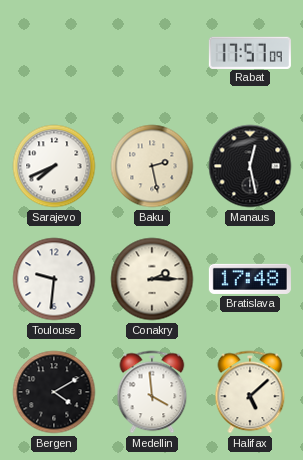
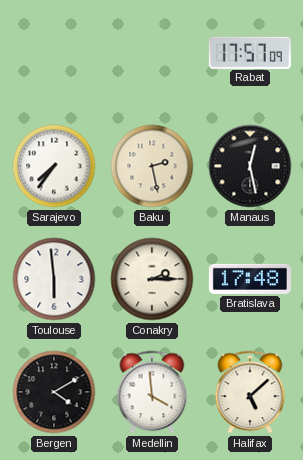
Sarajevo: 7:41 -> 7:36
Toulouse: 9:31 -> 5:59
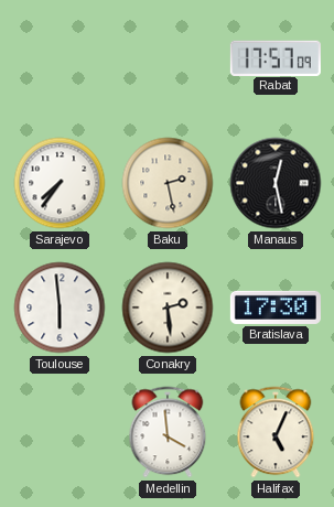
Conakry: 2:15 -> 2:29
Bratislava: 17:48 -> 17:30
Bergen: 4:10 -> none
Halifax: 5:08 -> 5:04
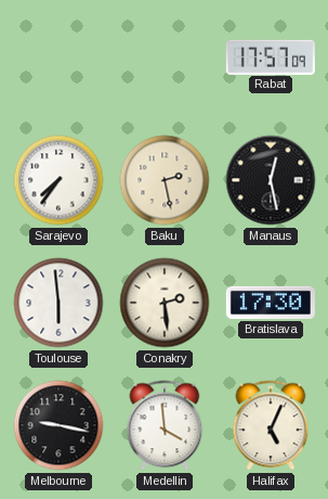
Melbourne: none -> 9:17
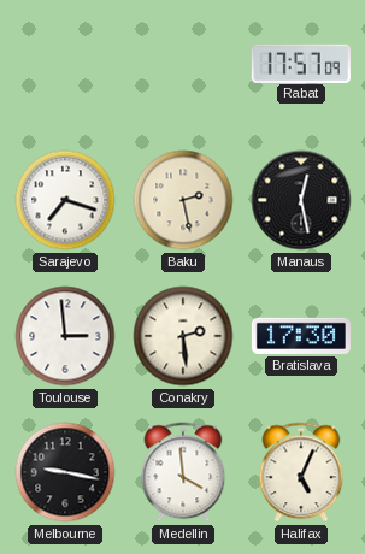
Sarajevo: 7:36 -> 7:18
Toulouse: 5:59 -> 2:59
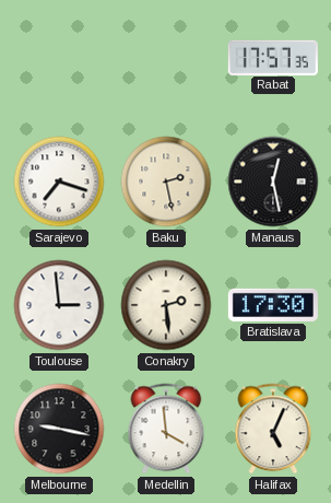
Rabat: 17:57:09 -> 17:57:35
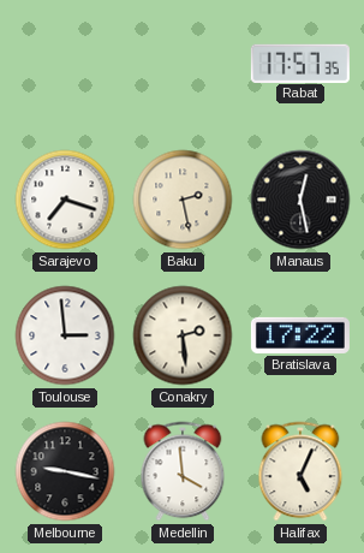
Bratislava: 17:30 -> 17:22
